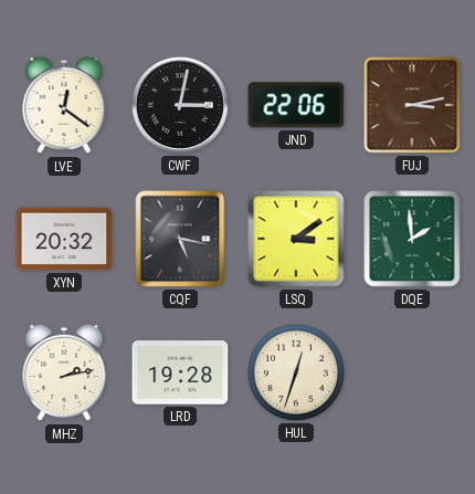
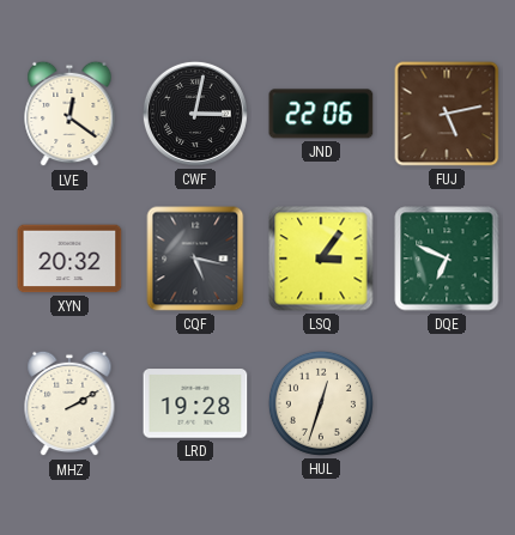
FUJ: 3:13 -> 5:13
LSQ: 3:09 -> 3:06
DQE: 1:59 -> 6:49
MHZ: 2:13 -> 2:10
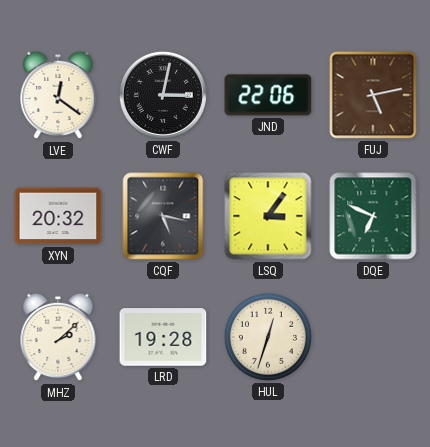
MHZ: 2:10 -> 2:08
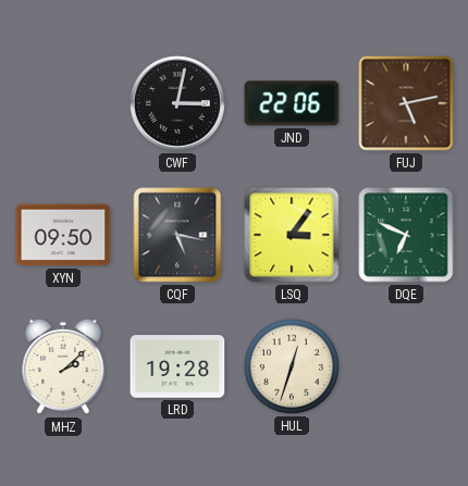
LVE: 12:21 -> none
XYN: 20:32 -> 09:50
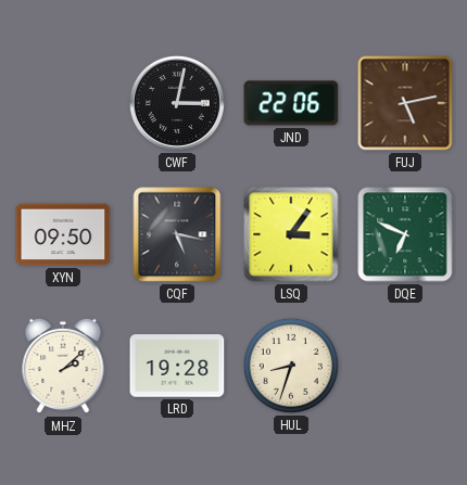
HUL: 12:33 -> 8:33
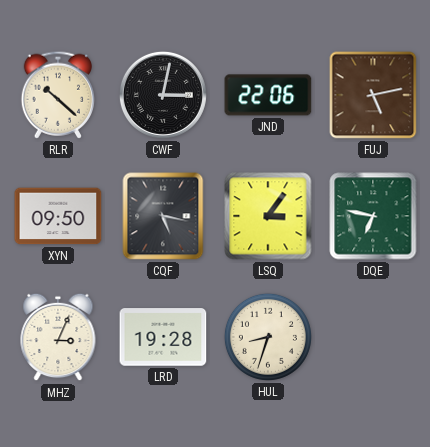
RLR: none -> 10:22
DQE: 6:49 -> 6:47
MHZ: 2:08 -> 3:04
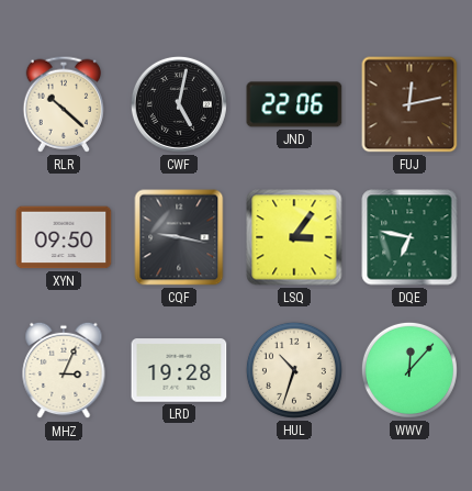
CWF: 3:02 -> 5:02
FUJ: 5:13 -> 12:13
CQF: 5:17 -> 9:17
HUL: 8:33 -> 10:33
WWV: none -> 12:07
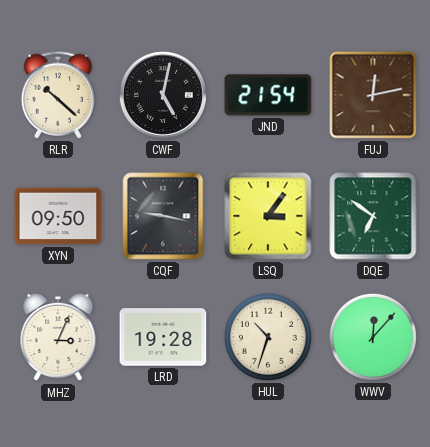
JND: 22:06 -> 21:54
DQE: 6:47 -> 6:51
